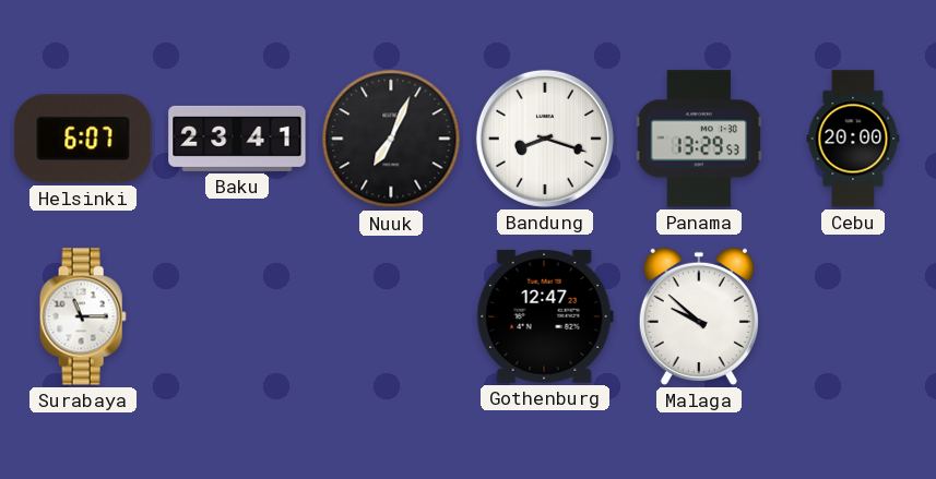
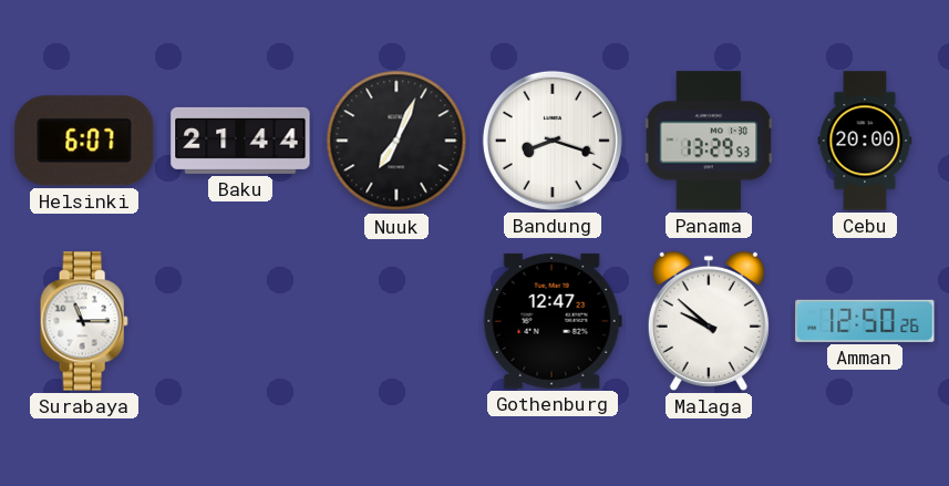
Baku: 23:41 -> 21:44
Amman: none -> 12:50
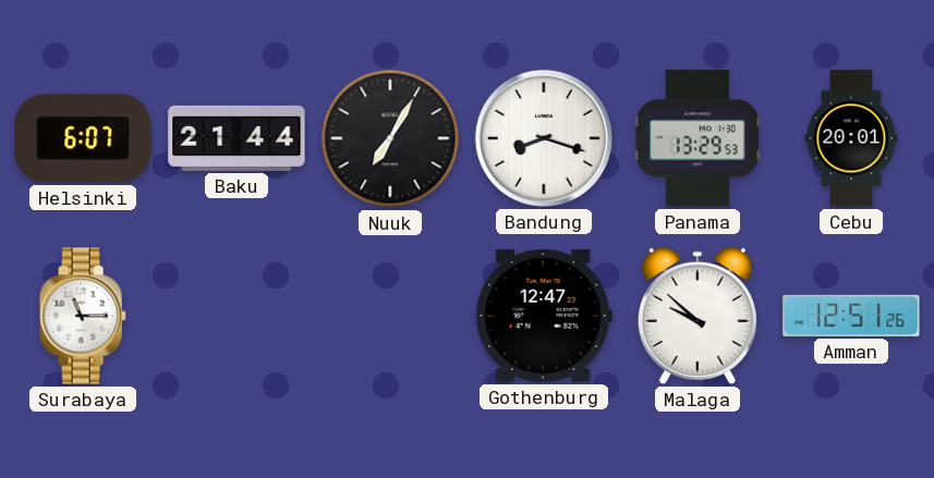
Nuuk: 7:04 -> 7:05
Cebu: 20:00 -> 20:01
Amman: 12:50 -> 12:51
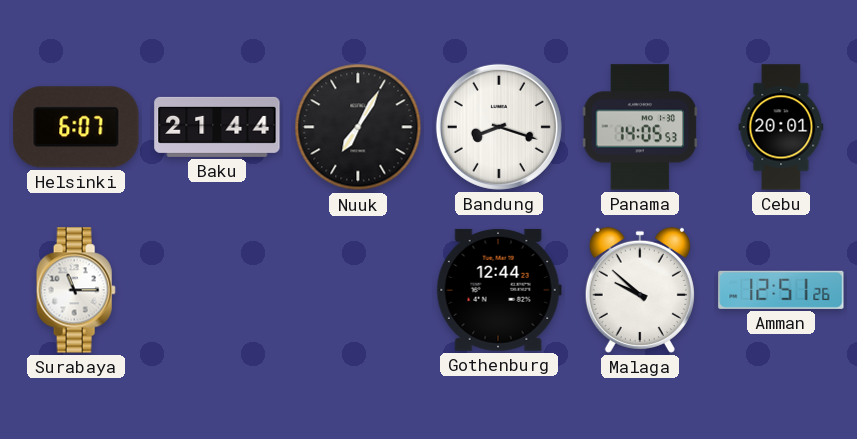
Panama: 13:29 -> 14:05
Gothenburg: 12:47 -> 12:44
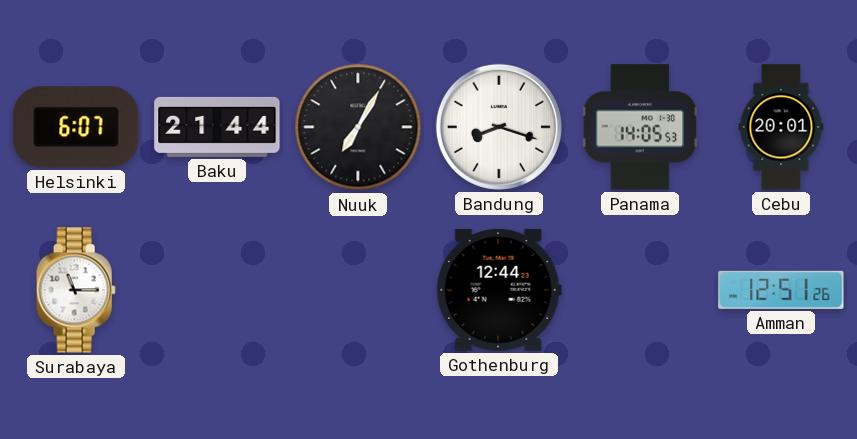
Malaga: 9:52 -> none
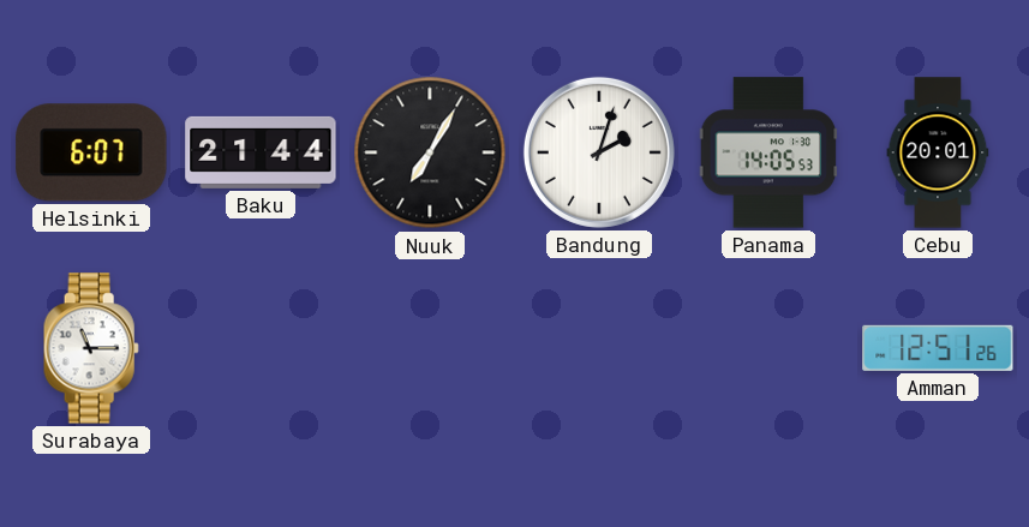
Bandung: 8:18 -> 2:03
Gothenburg: 12:44 -> none
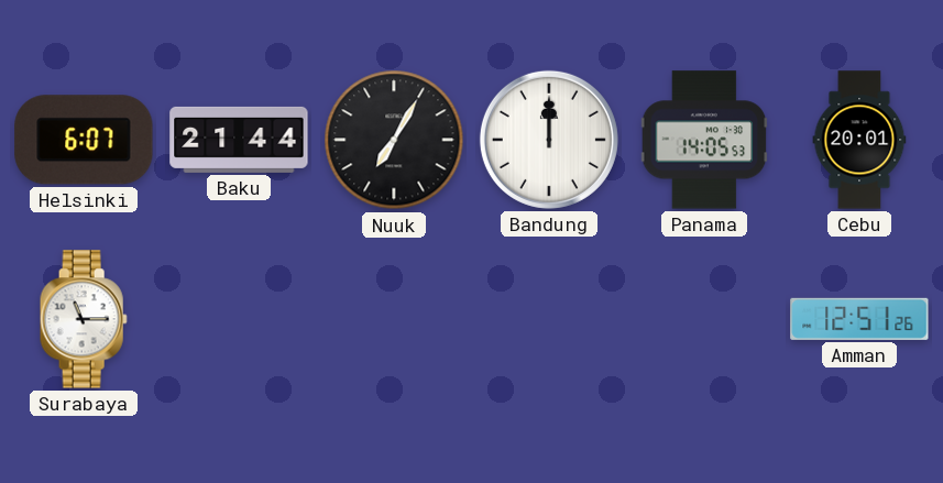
Bandung: 2:03 -> 12:00
